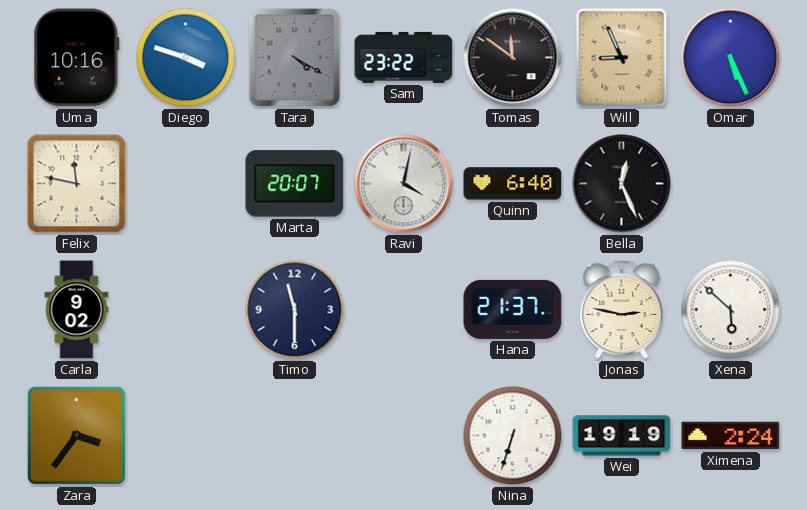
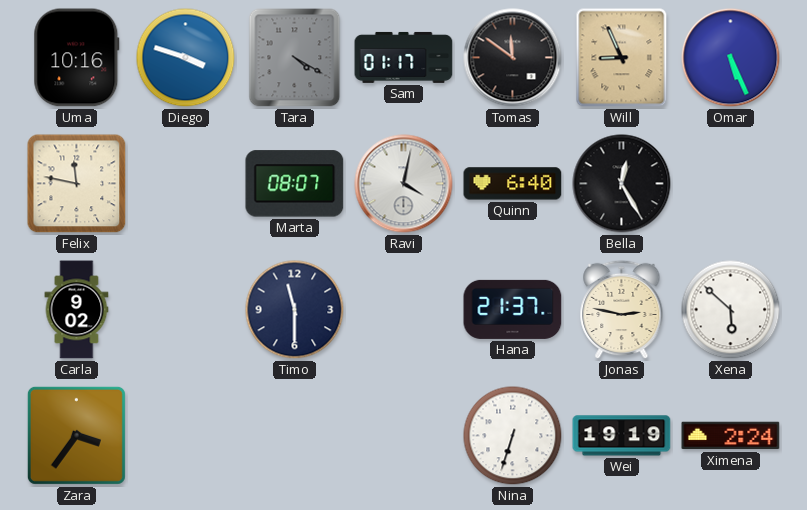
Sam: 23:22 -> 01:17
Marta: 20:07 -> 08:07
Bella: 12:26 -> 12:25
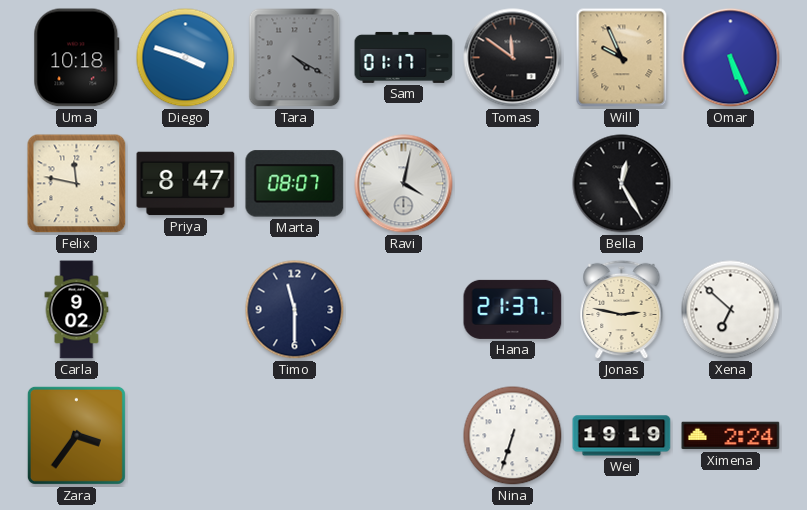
Uma: 10:16 -> 10:18
Will: 8:56 -> 9:56
Priya: none -> 8:47
Quinn: 6:40 -> none
Xena: 5:52 -> 6:52
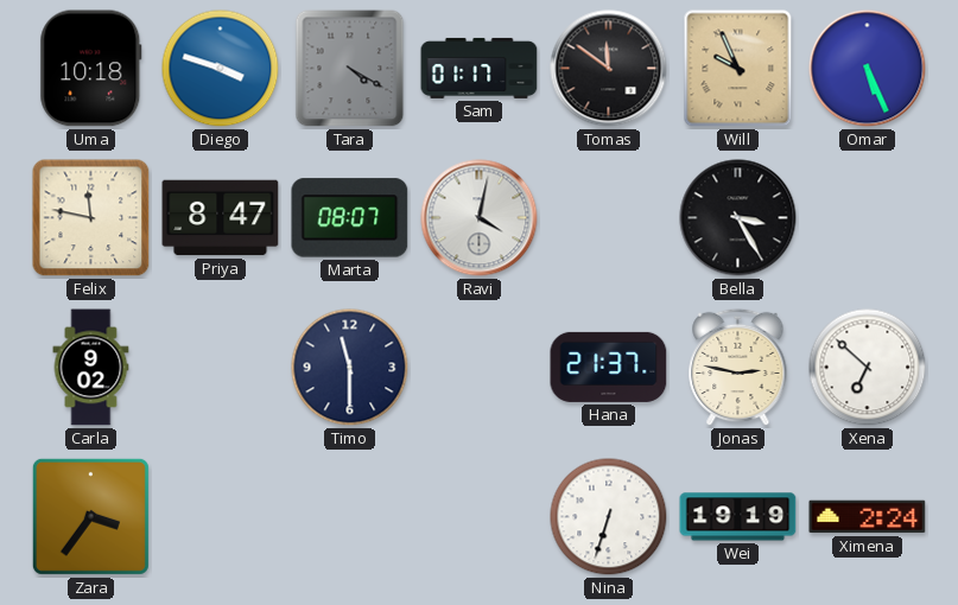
Bella: 12:25 -> 3:25
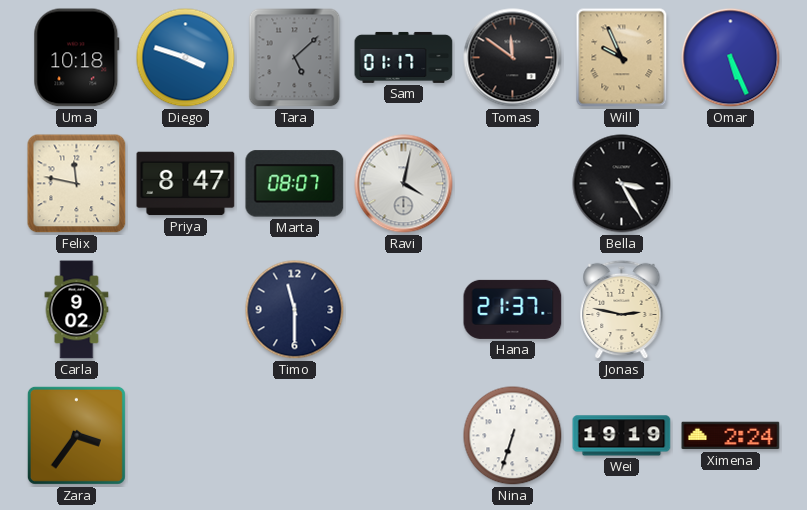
Tara: 4:20 -> 5:08
Xena: 6:52 -> none
